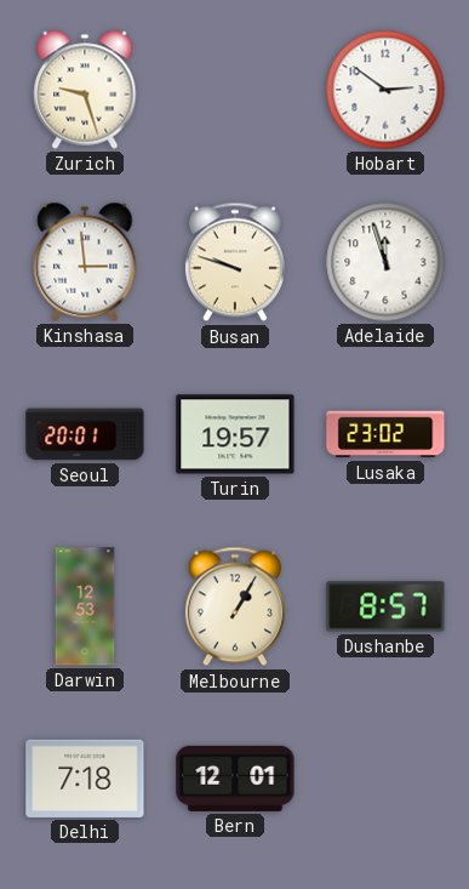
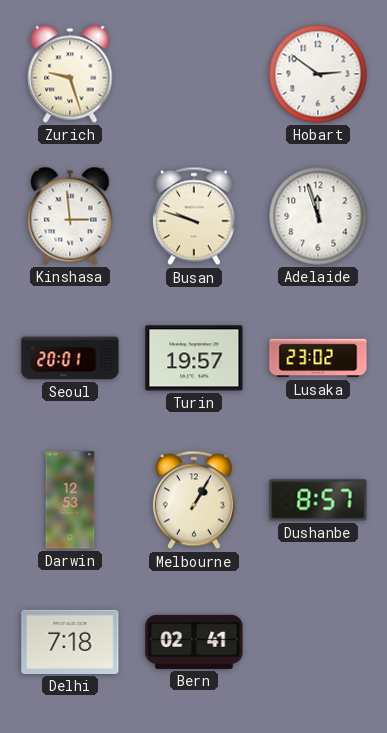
Bern: 12:01 -> 02:41
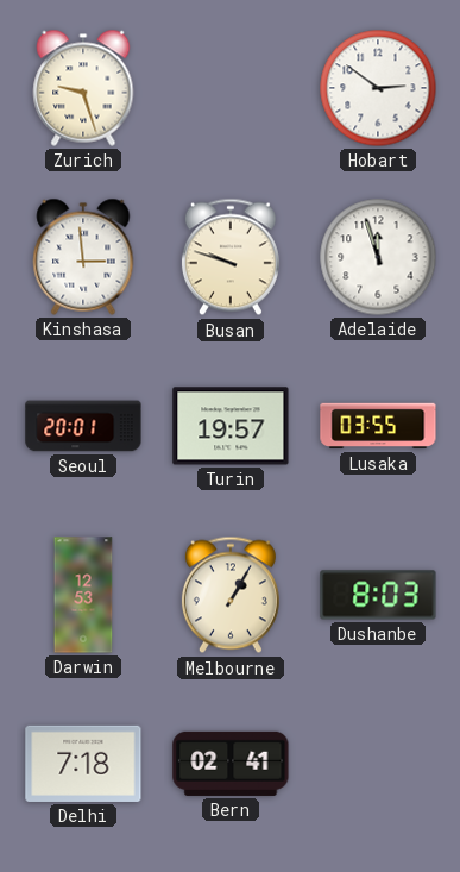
Lusaka: 23:02 -> 03:55
Dushanbe: 8:57 -> 8:03
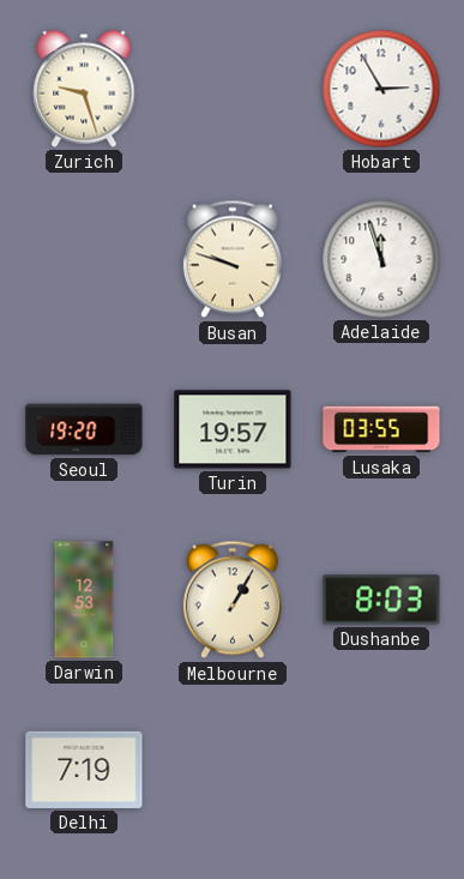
Hobart: 2:51 -> 2:55
Kinshasa: 2:59 -> none
Seoul: 20:01 -> 19:20
Delhi: 7:18 -> 7:19
Bern: 02:41 -> none
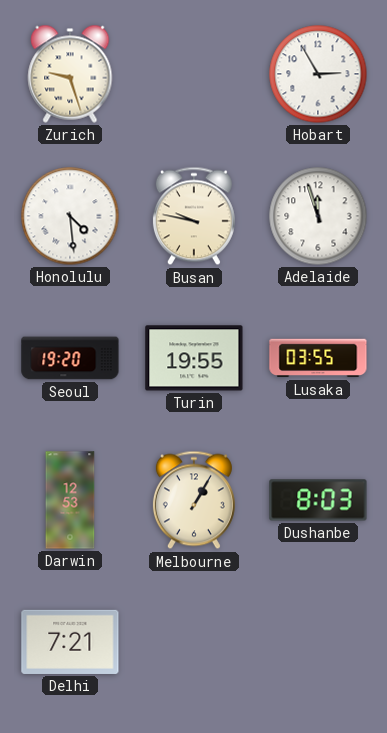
Honolulu: none -> 4:29
Busan: 9:48 -> 9:47
Turin: 19:57 -> 19:55
Delhi: 7:19 -> 7:21
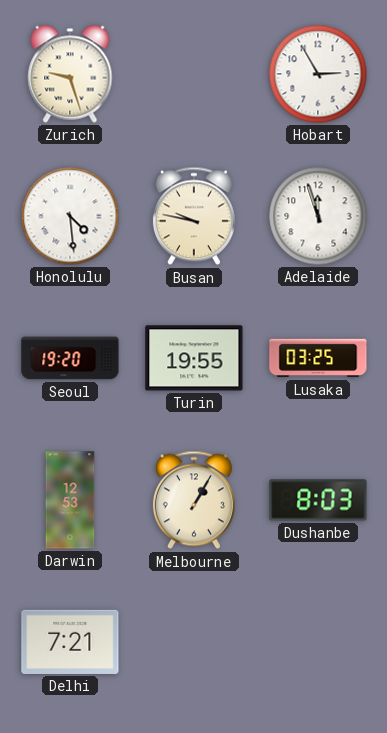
Lusaka: 03:55 -> 03:25
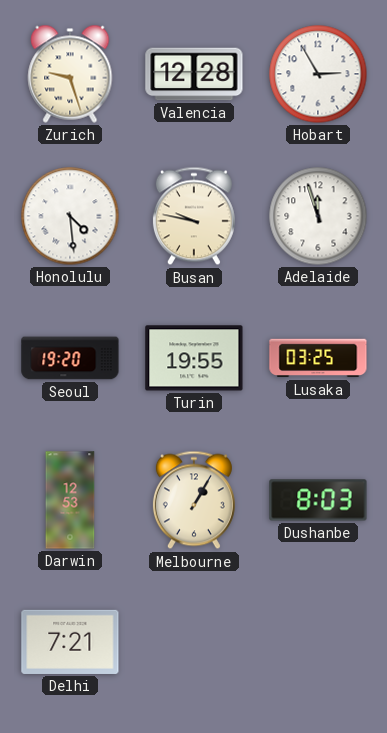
Valencia: none -> 12:28
